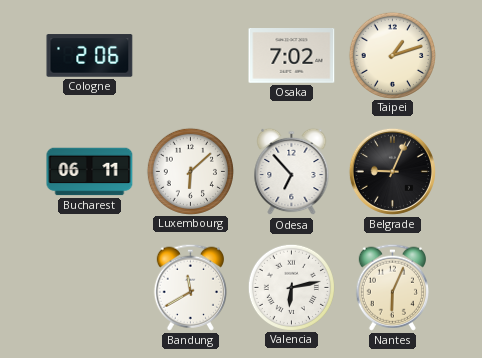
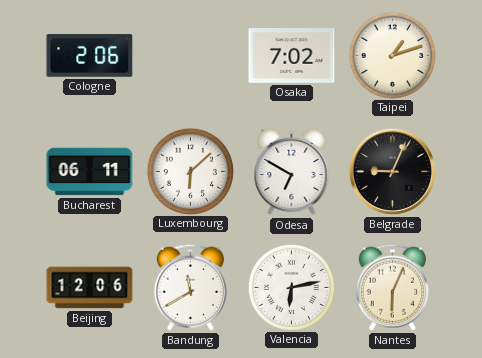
Odesa: 6:53 -> 6:50
Beijing: none -> 12:06
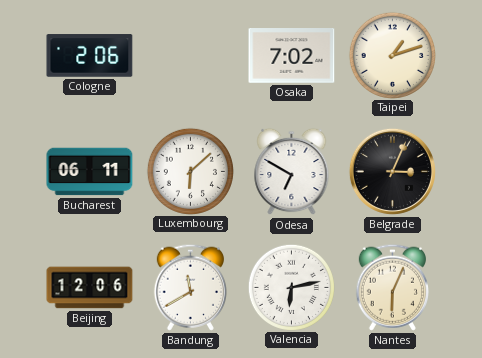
Belgrade: 9:04 -> 3:04
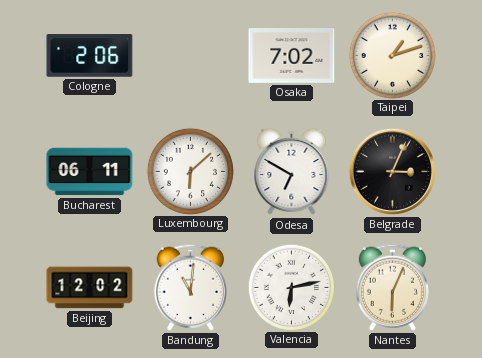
Beijing: 12:06 -> 12:02
Bandung: 11:40 -> 11:01
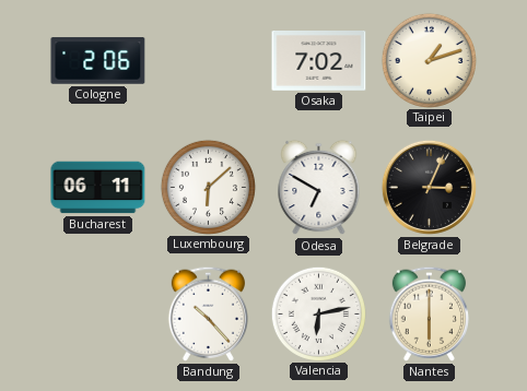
Beijing: 12:02 -> none
Bandung: 11:01 -> 10:23
Nantes: 6:04 -> 6:00
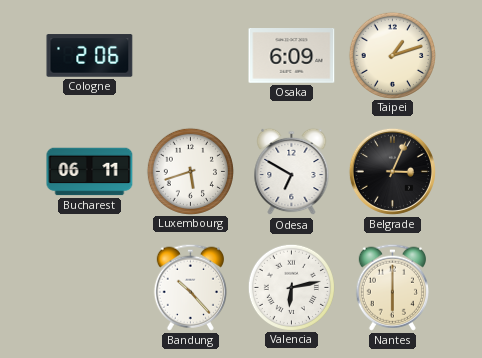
Osaka: 7:02 -> 6:09
Luxembourg: 6:08 -> 5:42
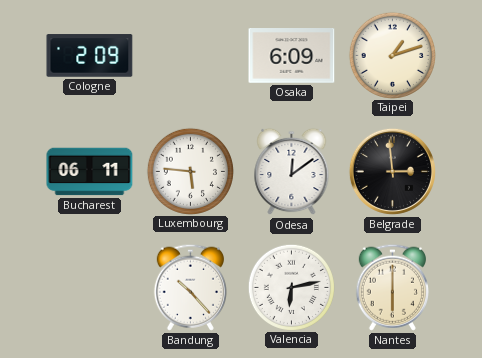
Cologne: 2:06 -> 2:09
Luxembourg: 5:42 -> 5:46
Odesa: 6:50 -> 12:09
Belgrade: 3:04 -> 2:59
